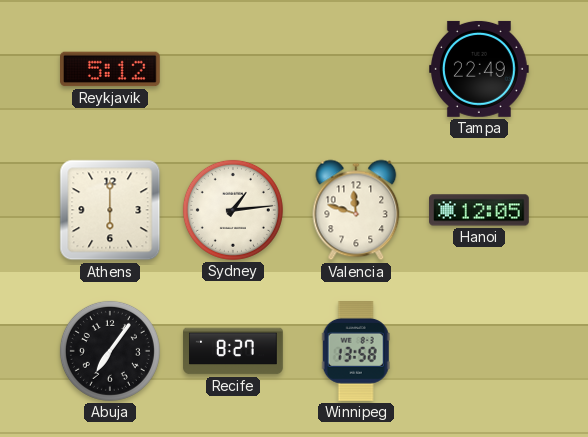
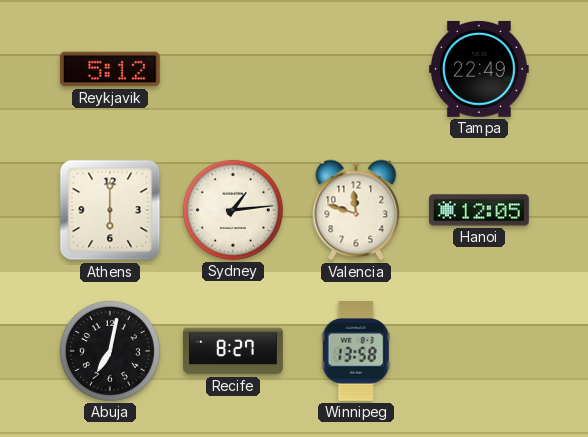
Abuja: 7:06 -> 7:02
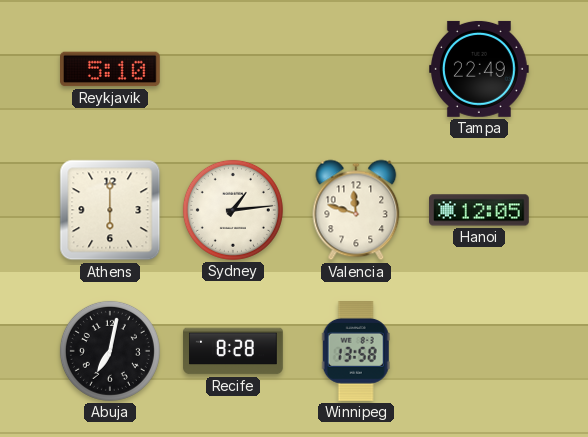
Reykjavik: 5:12 -> 5:10
Recife: 8:27 -> 8:28
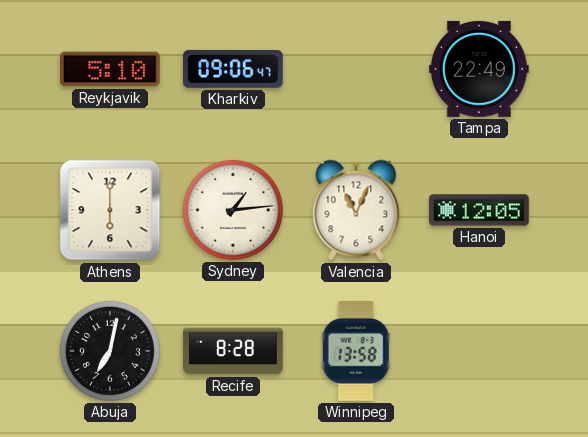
Kharkiv: none -> 09:06
Valencia: 11:48 -> 11:04
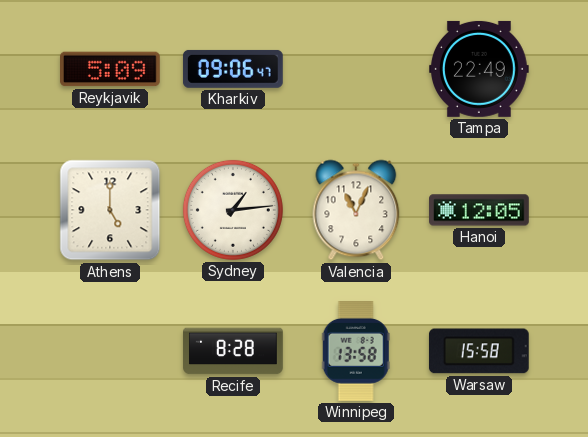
Reykjavik: 5:10 -> 5:09
Athens: 6:00 -> 5:00
Abuja: 7:02 -> none
Warsaw: none -> 15:58
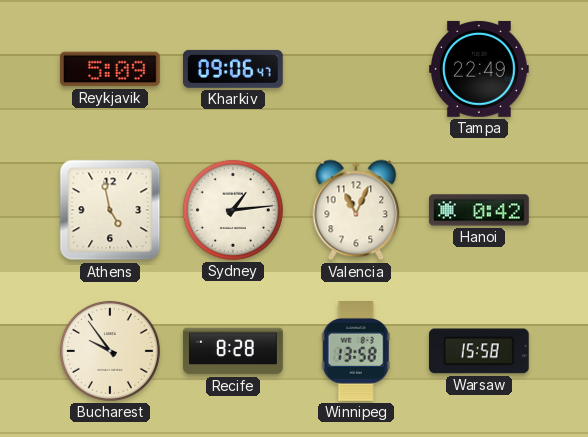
Athens: 5:00 -> 4:58
Hanoi: 12:05 -> 0:42
Bucharest: none -> 9:54
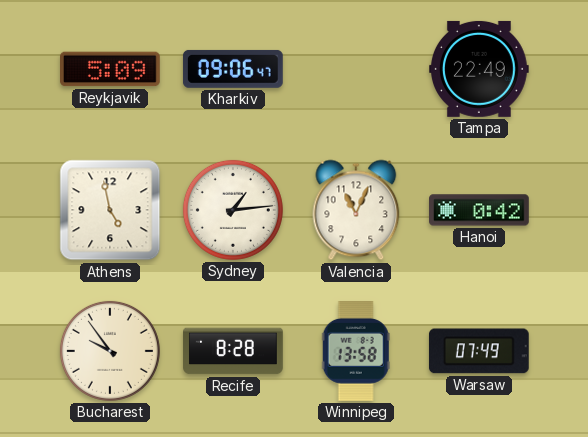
Warsaw: 15:58 -> 07:49
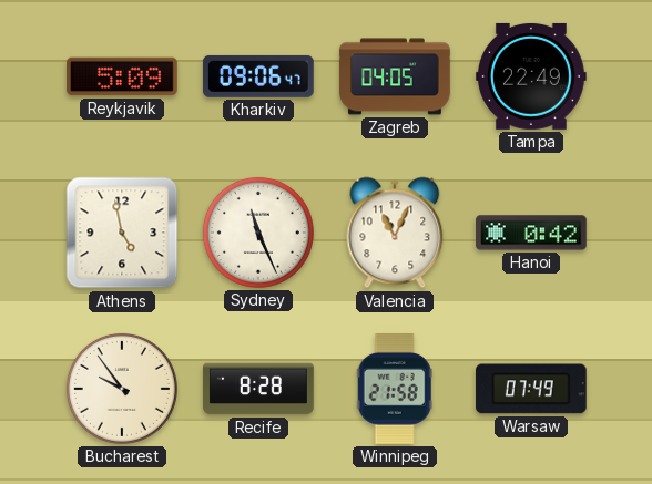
Zagreb: none -> 04:05
Sydney: 1:14 -> 11:26
Winnipeg: 13:58 -> 21:58
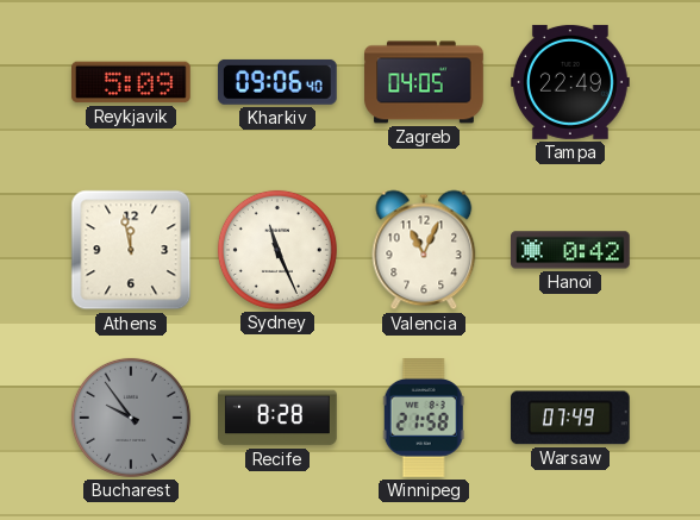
Kharkiv: 09:06:47 -> 09:06:40
Athens: 4:58 -> 11:58
Bucharest dial: cream -> grey
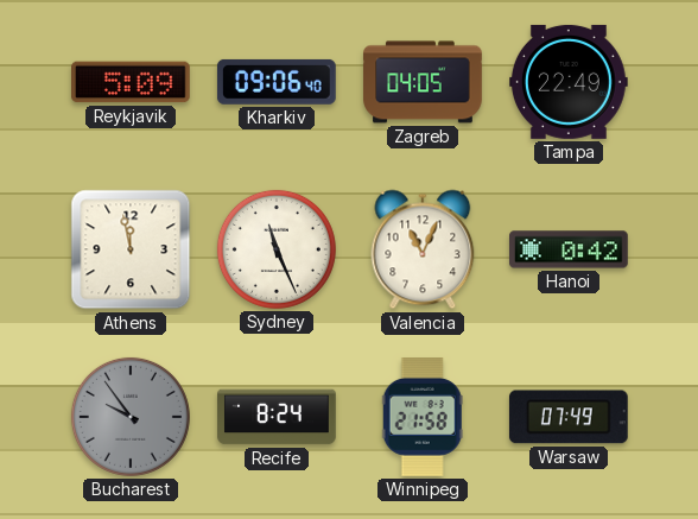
Recife: 8:28 -> 8:24
